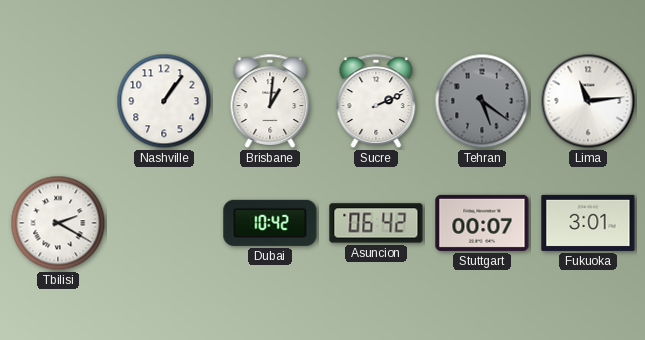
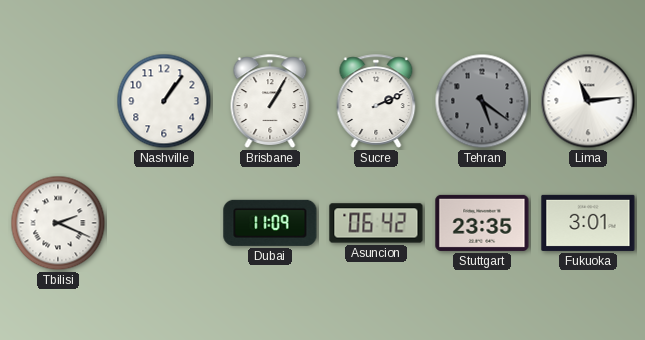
Brisbane: 1:01 -> 1:05
Tbilisi: 2:20 -> 2:19
Dubai: 10:42 -> 11:09
Stuttgart: 00:07 -> 23:35
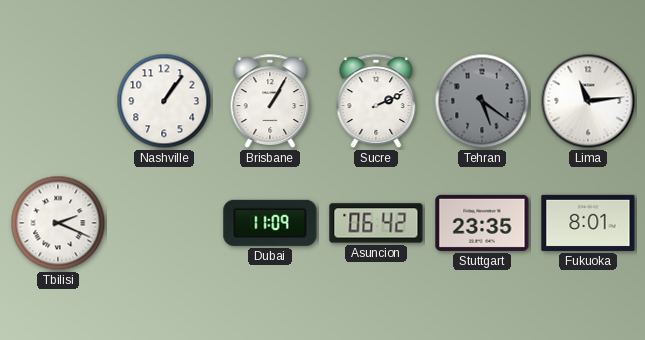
Fukuoka: 3:01 -> 8:01
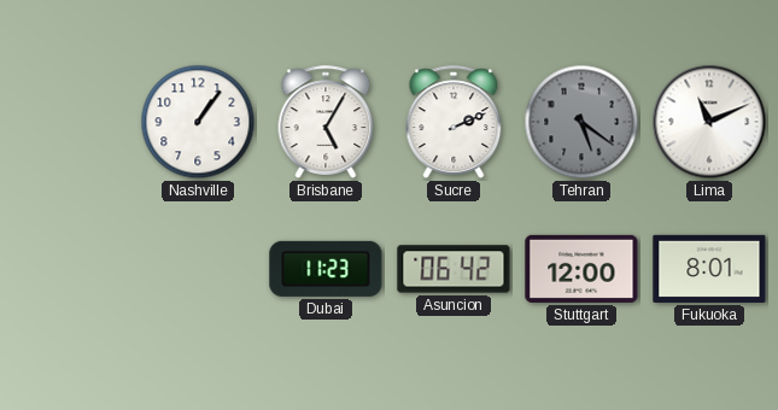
Brisbane: 1:05 -> 5:05
Lima: 11:14 -> 11:11
Tbilisi: 2:19 -> none
Dubai: 11:09 -> 11:23
Stuttgart: 23:35 -> 12:00
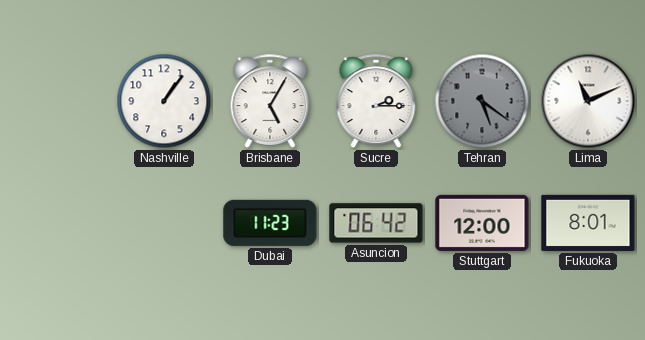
Sucre: 2:11 -> 2:15
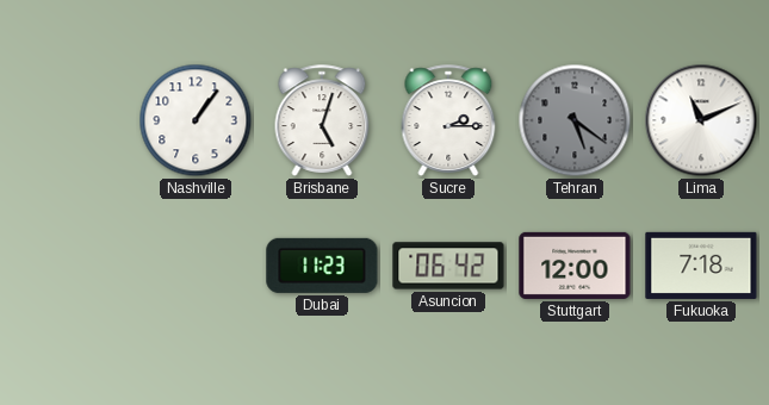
Brisbane: 5:05 -> 5:03
Fukuoka: 8:01 -> 7:18
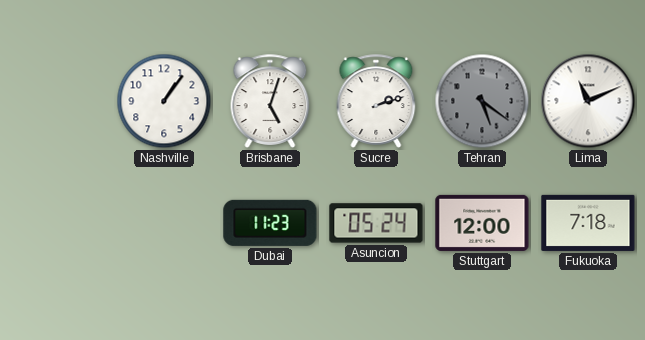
Sucre: 2:15 -> 2:12
Asuncion: 06:42 -> 05:24
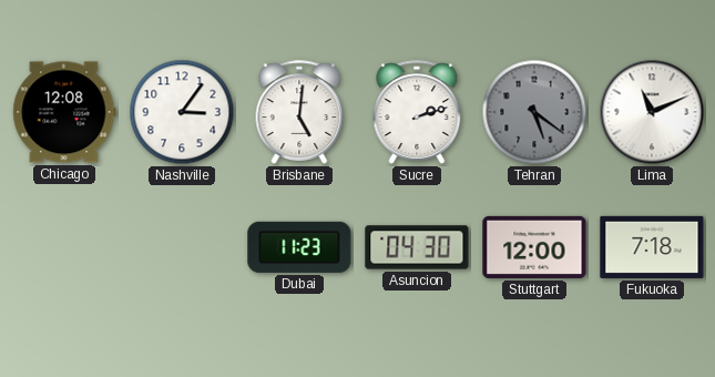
Chicago: none -> 12:08
Nashville: 1:06 -> 3:06
Brisbane: 5:03 -> 5:01
Asuncion: 05:24 -> 04:30
